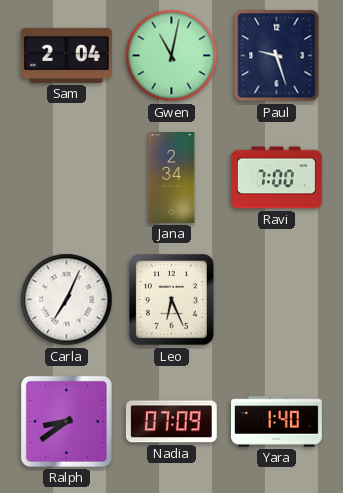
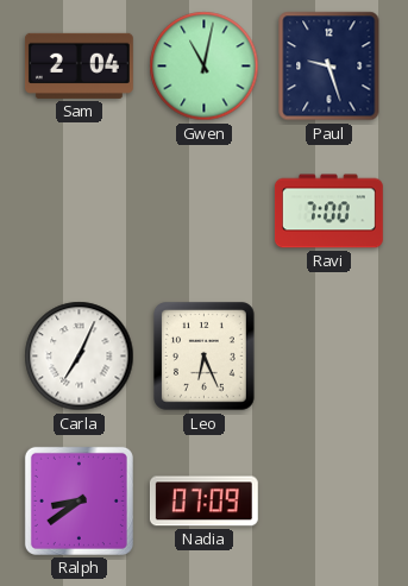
Jana: 2:34 -> none
Yara: 1:40 -> none
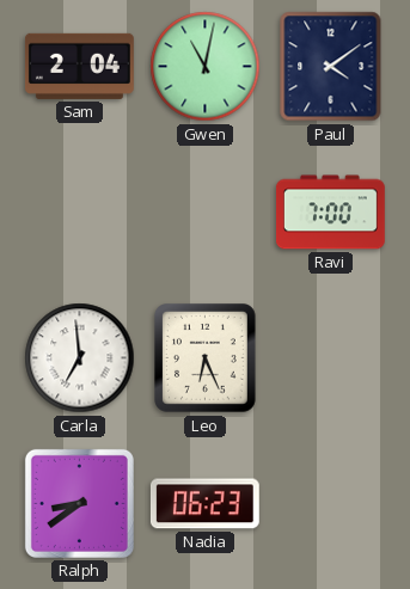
Paul: 9:27 -> 4:09
Carla: 7:04 -> 6:59
Nadia: 07:09 -> 06:23
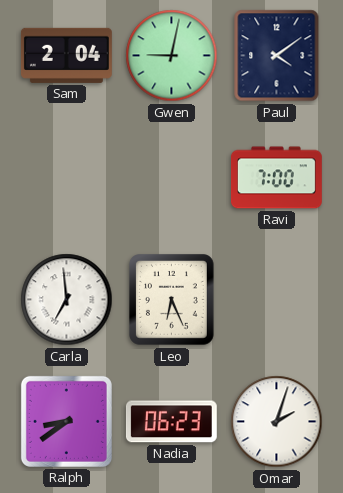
Gwen: 11:02 -> 9:02
Omar: none -> 2:03
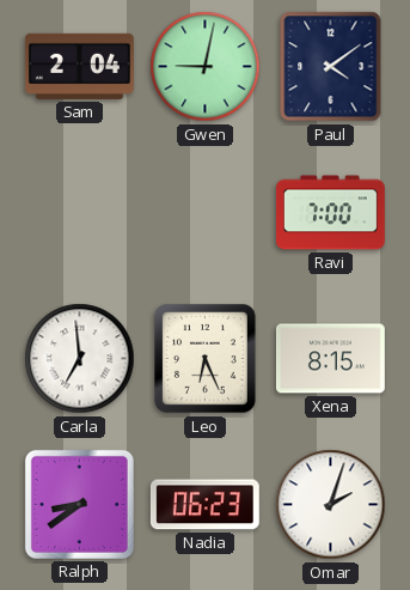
Xena: none -> 8:15
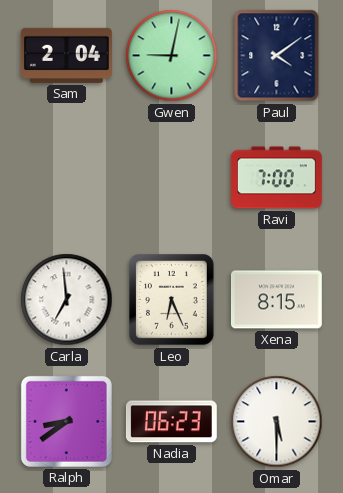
Omar: 2:03 -> 5:30
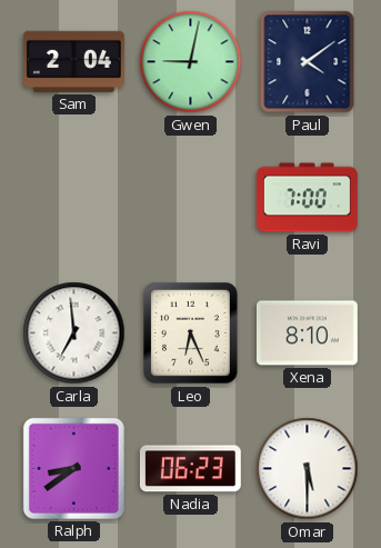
Xena: 8:15 -> 8:10
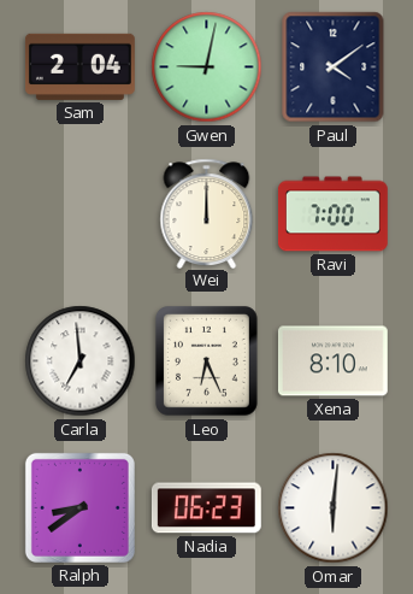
Wei: none -> 12:00
Omar: 5:30 -> 6:01
